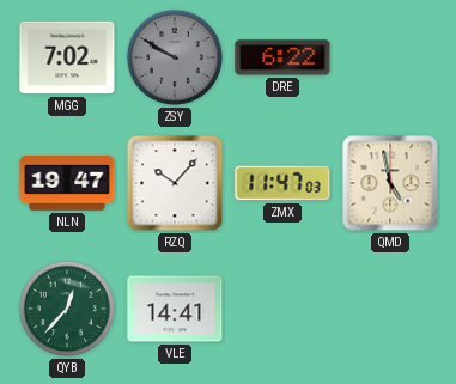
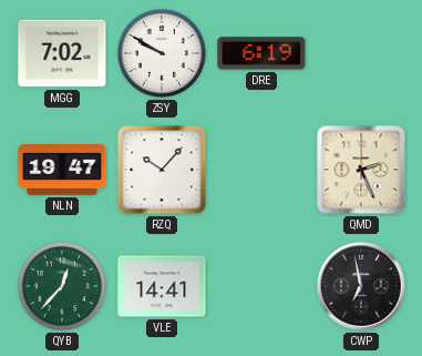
ZSY dial: grey -> white
DRE: 6:22 -> 6:19
ZMX: 11:47 -> none
QMD: 4:58 -> 2:26
CWP: none -> 6:58
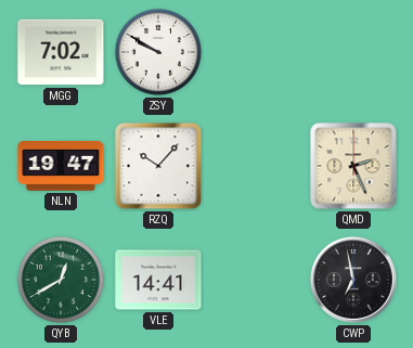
DRE: 6:19 -> none
QYB: 12:37 -> 12:40
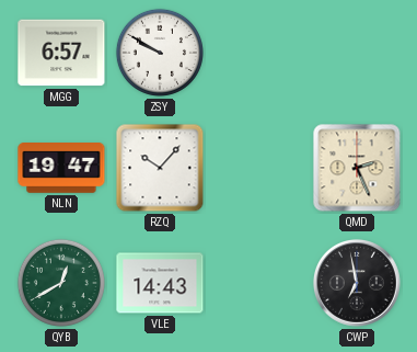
MGG: 7:02 -> 6:57
VLE: 14:41 -> 14:43
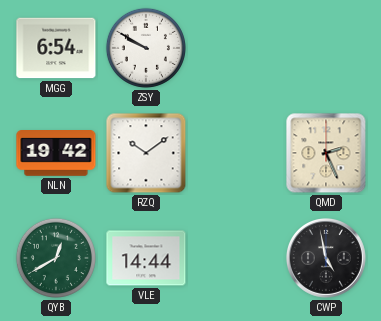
MGG: 6:57 -> 6:54
NLN: 19:47 -> 19:42
RZQ: 10:07 -> 10:09
VLE: 14:43 -> 14:44
CWP: 6:58 -> 4:58
